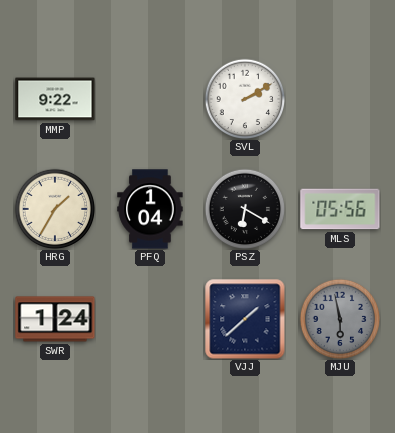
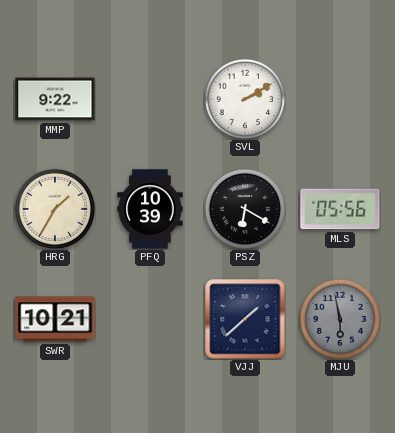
PFQ: 1:04 -> 10:39
SWR: 1:24 -> 10:21
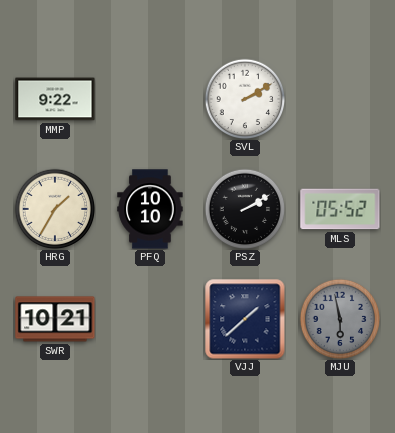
PFQ: 10:39 -> 10:10
PSZ: 6:20 -> 2:10
MLS: 05:56 -> 05:52
